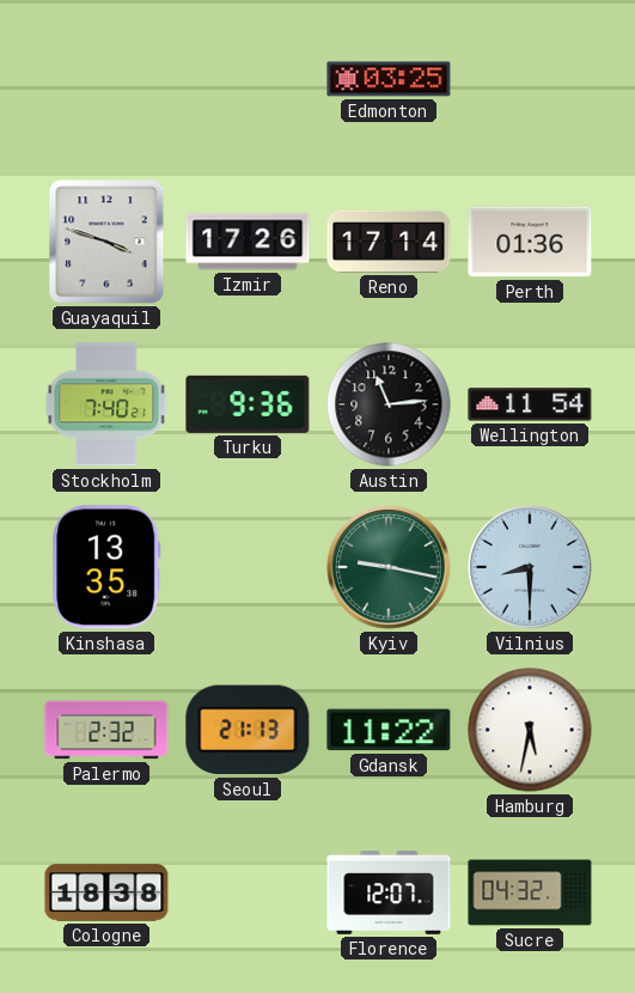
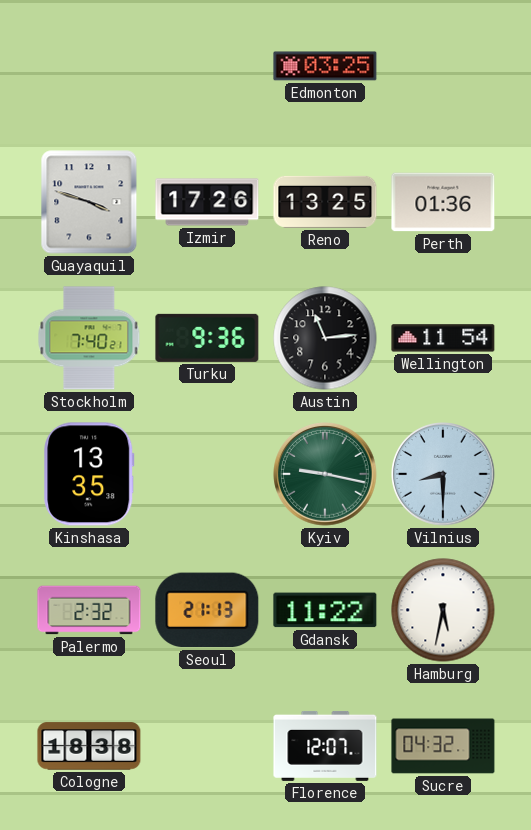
Reno: 17:14 -> 13:25
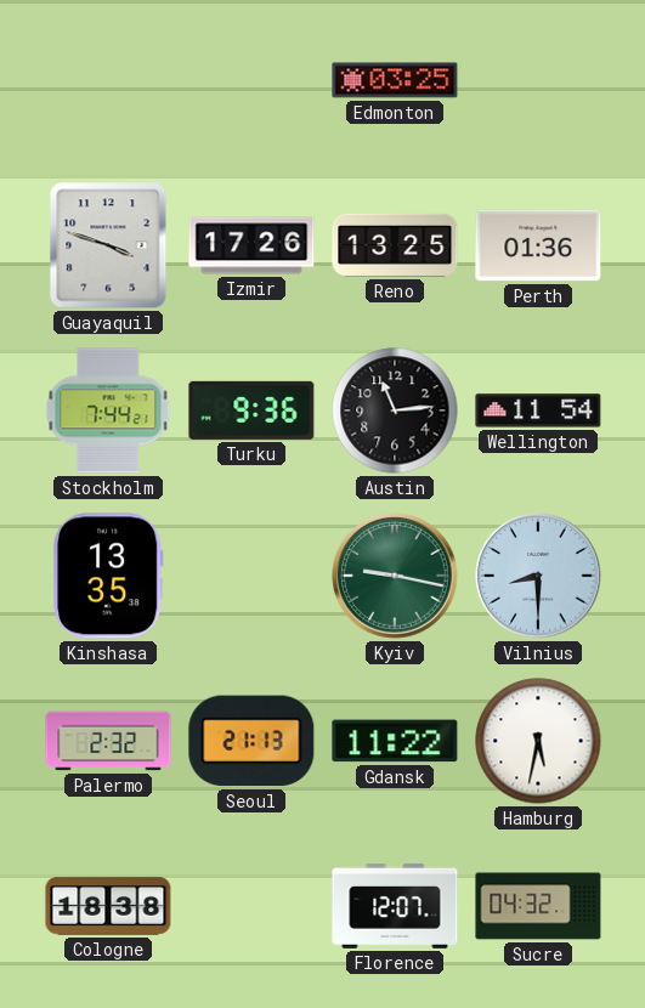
Stockholm: 7:40 -> 7:44
